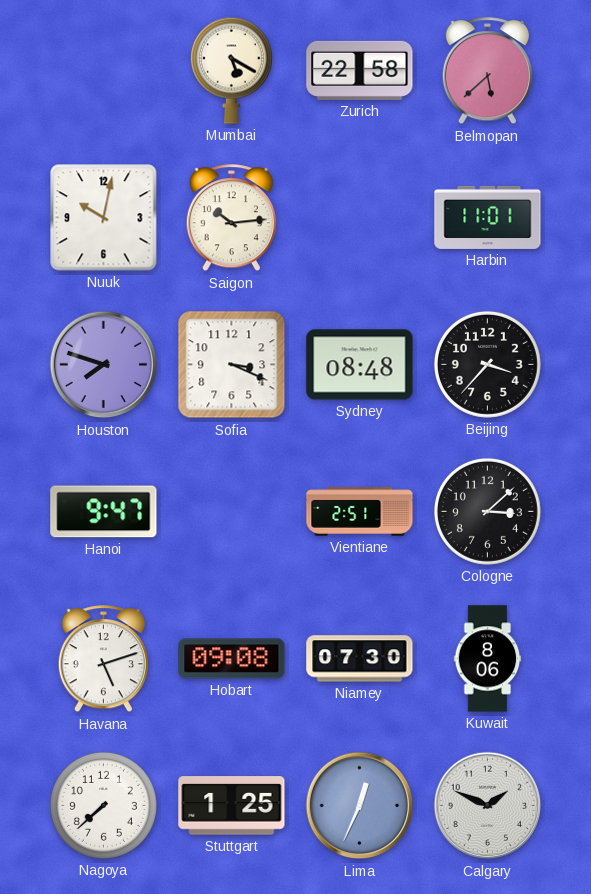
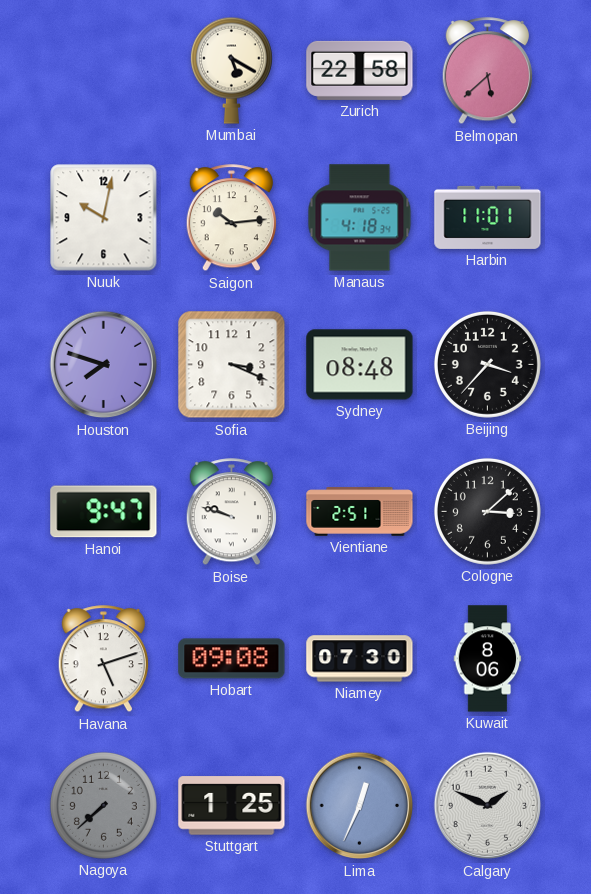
Manaus: none -> 4:18
Boise: none -> 9:48
Nagoya dial: white -> grey
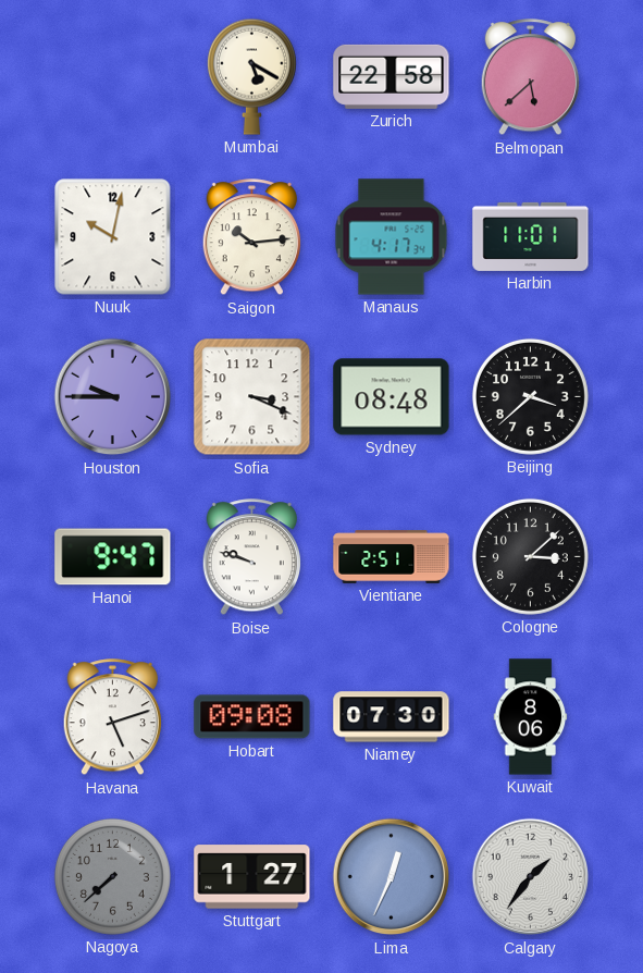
Manaus: 4:18 -> 4:17
Houston: 7:48 -> 9:45
Beijing: 3:37 -> 3:38
Stuttgart: 1:25 -> 1:27
Calgary: 1:49 -> 1:36
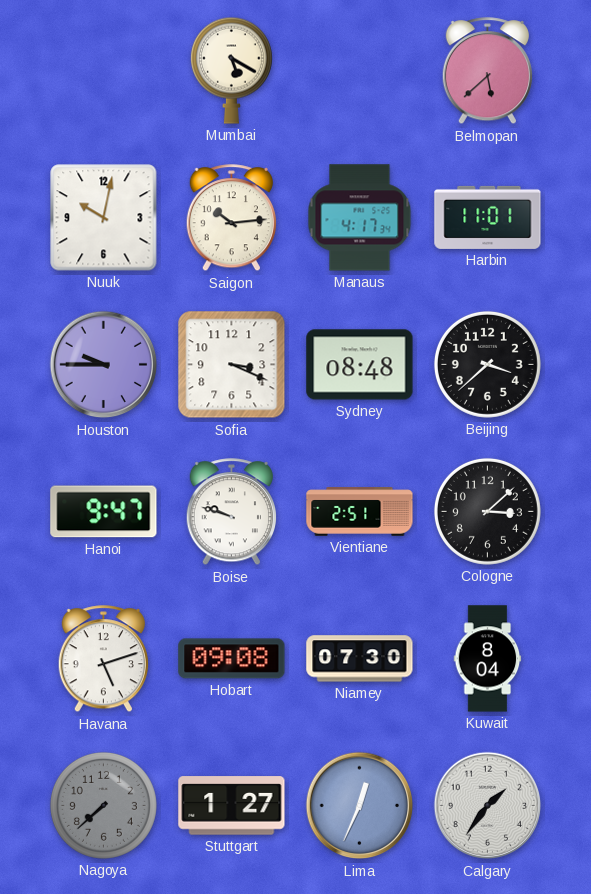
Zurich: 22:58 -> none
Kuwait: 8:06 -> 8:04
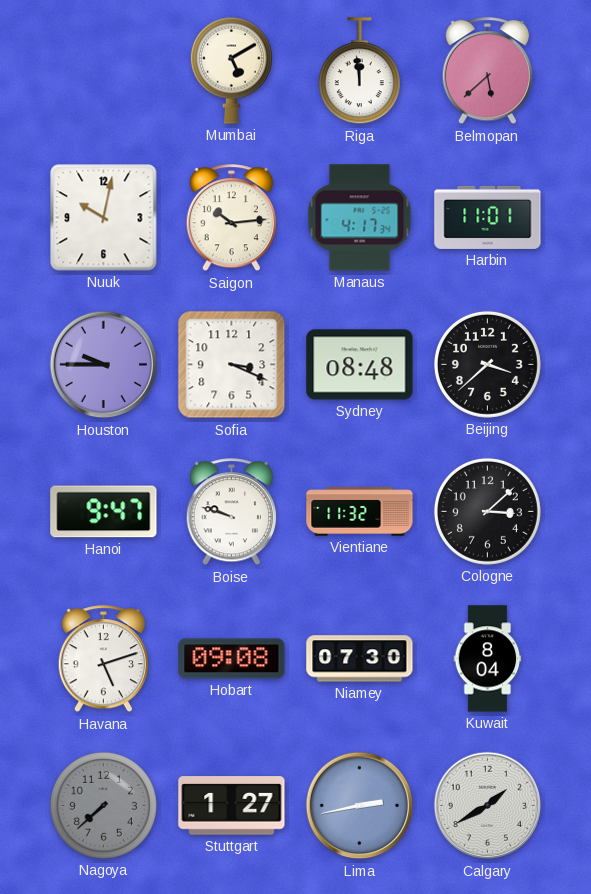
Mumbai: 5:20 -> 5:10
Riga: none -> 11:59
Vientiane: 2:51 -> 11:32
Lima: 12:34 -> 2:43
Calgary: 1:36 -> 1:40
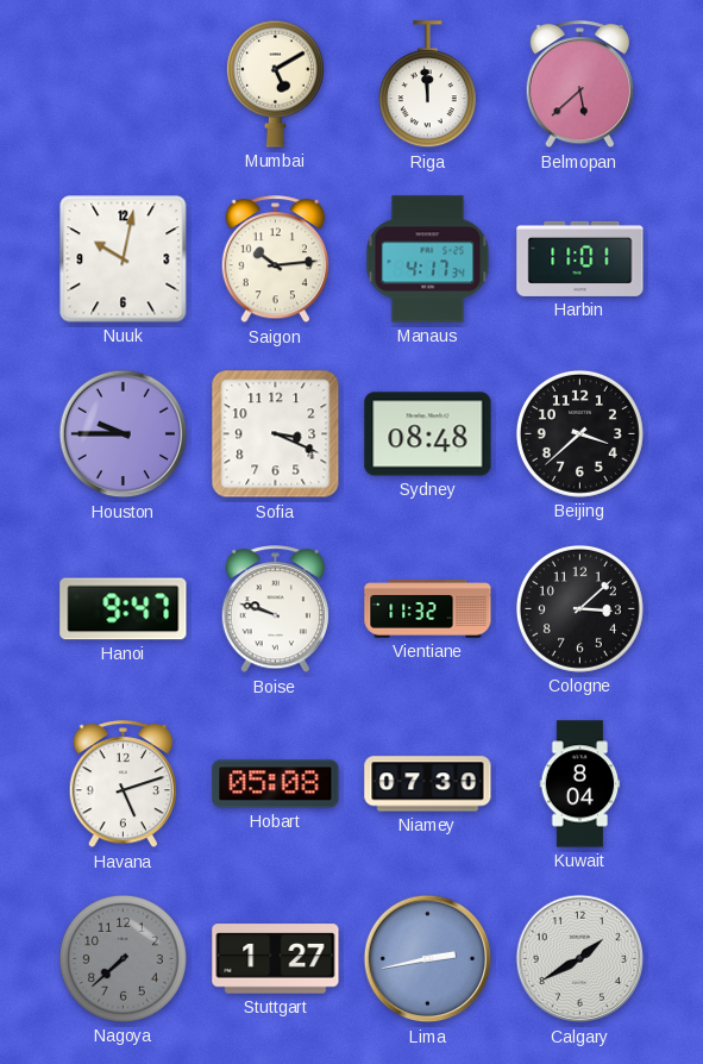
Hobart: 09:08 -> 05:08
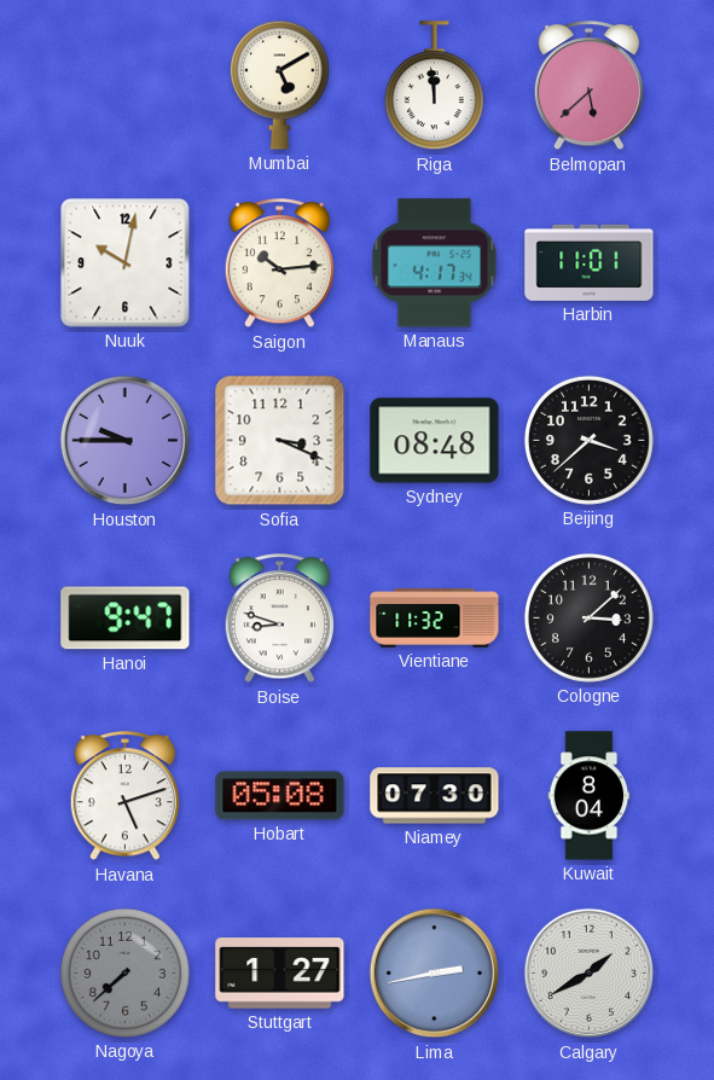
Boise: 9:48 -> 8:48
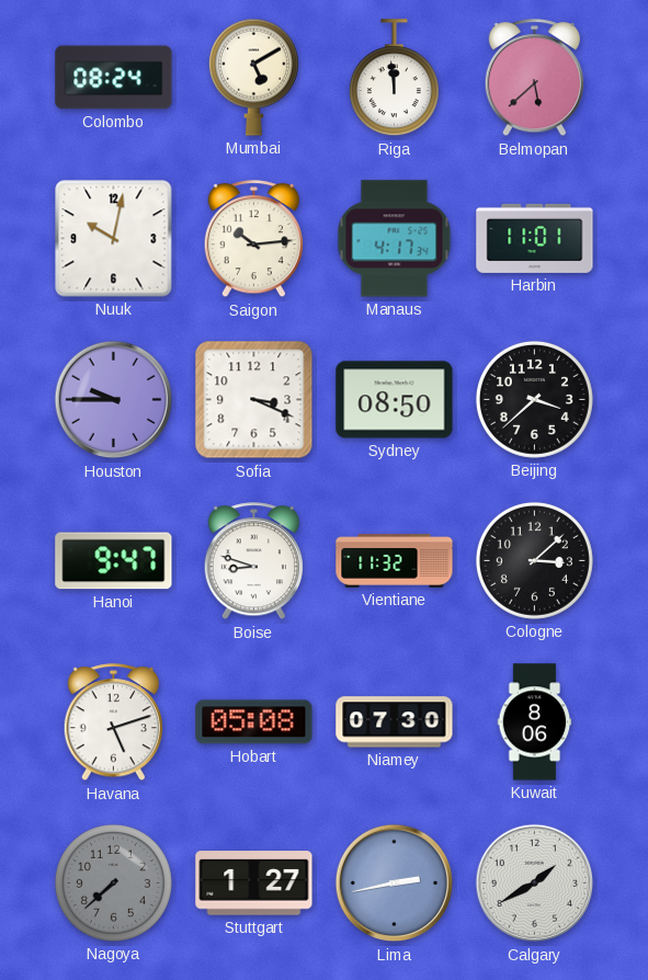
Colombo: none -> 08:24
Sydney: 08:48 -> 08:50
Kuwait: 8:04 -> 8:06
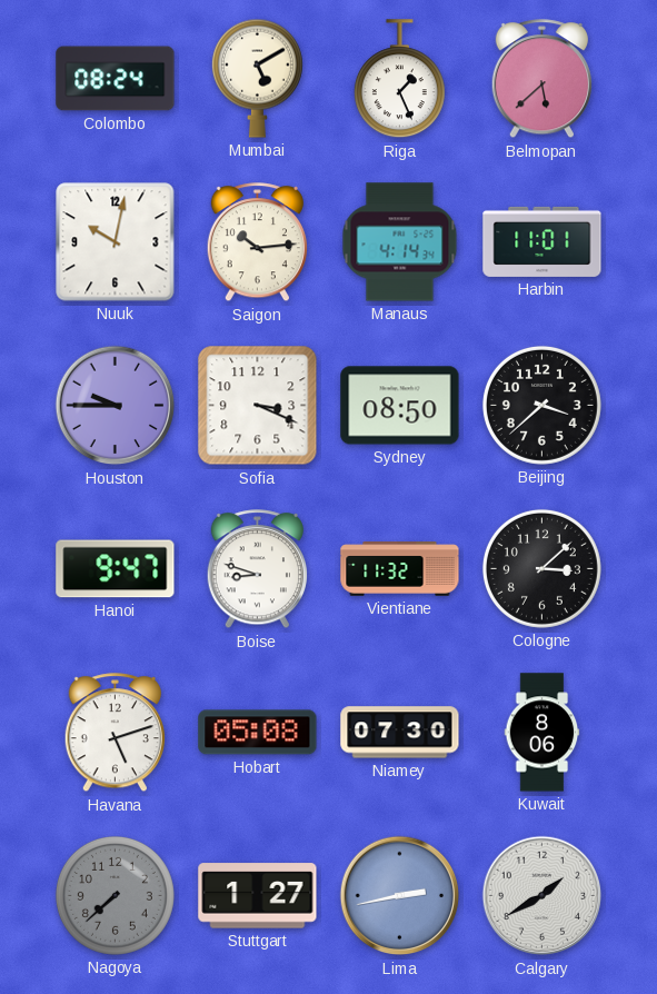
Riga: 11:59 -> 1:26
Manaus: 4:17 -> 4:14
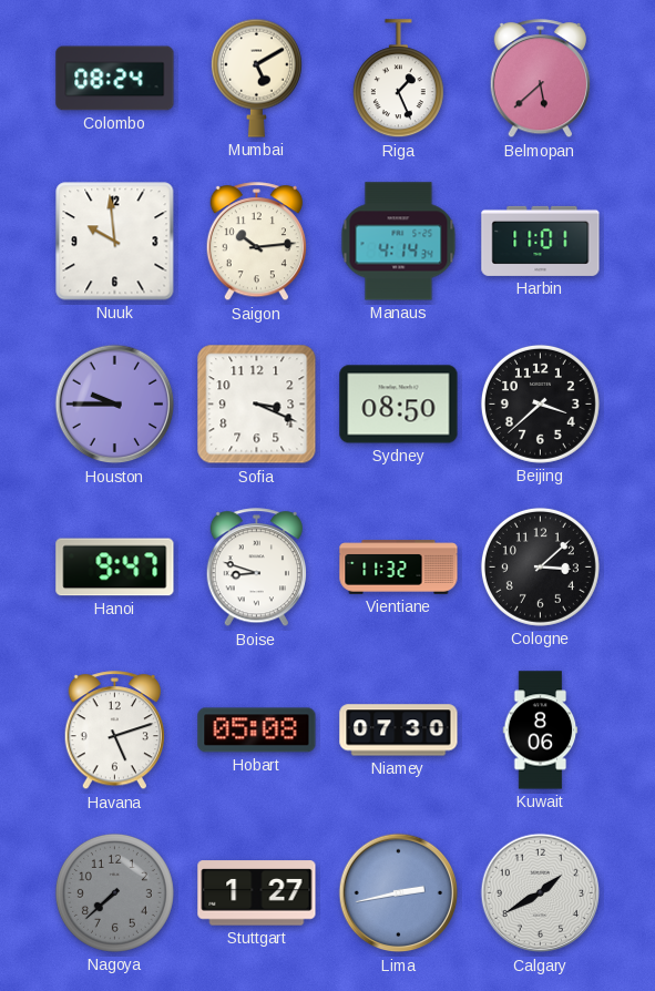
Nuuk: 10:02 -> 9:59
